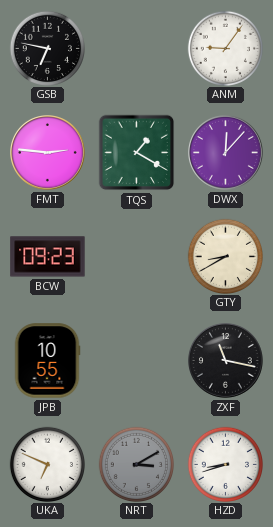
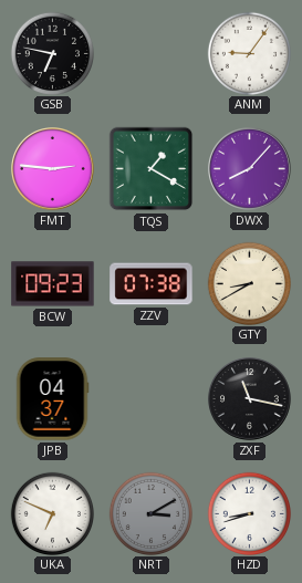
DWX: 12:07 -> 8:07
ZZV: none -> 07:38
JPB: 10:55 -> 04:37
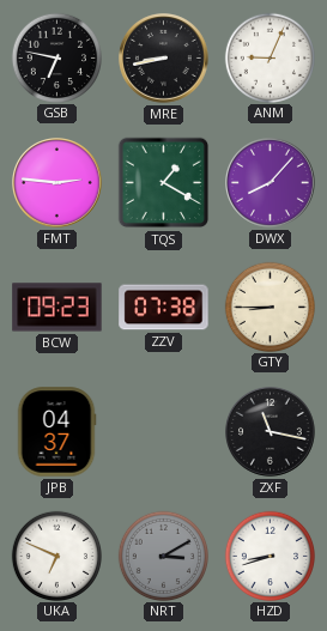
MRE: none -> 8:43
ANM: 9:06 -> 9:04
GTY: 8:40 -> 8:45
